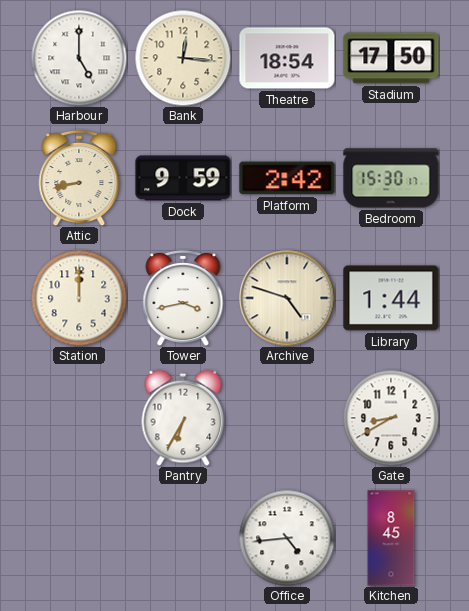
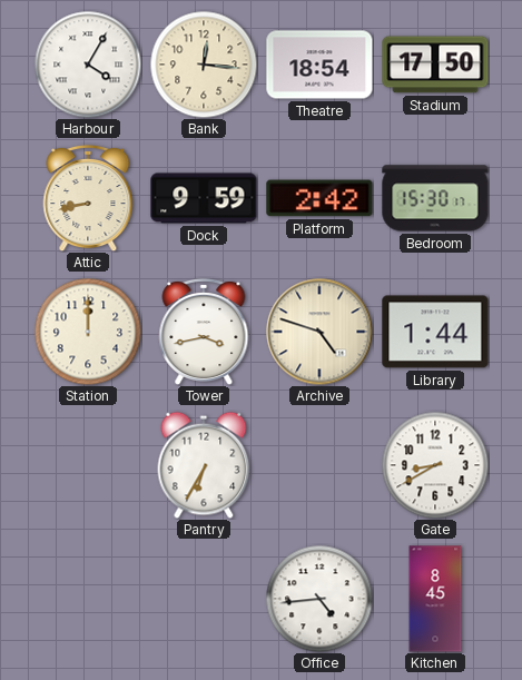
Harbour: 5:00 -> 4:05
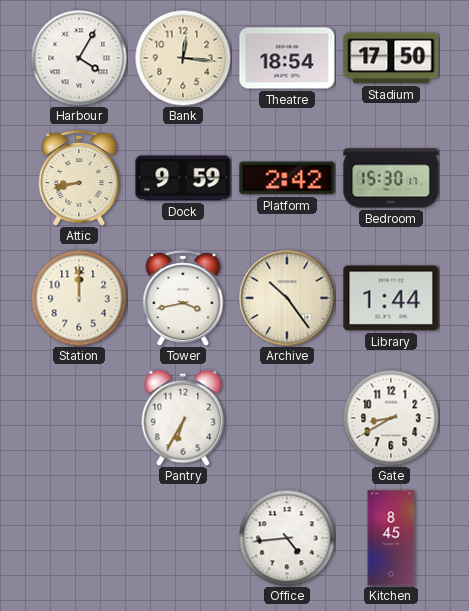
Archive: 4:48 -> 10:24
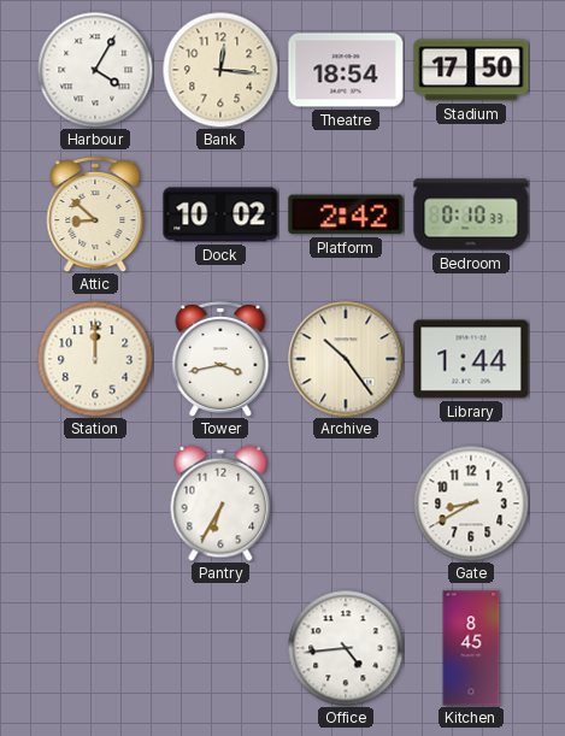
Attic: 8:43 -> 8:52
Dock: 9:59 -> 10:02
Bedroom: 15:30 -> 0:10
